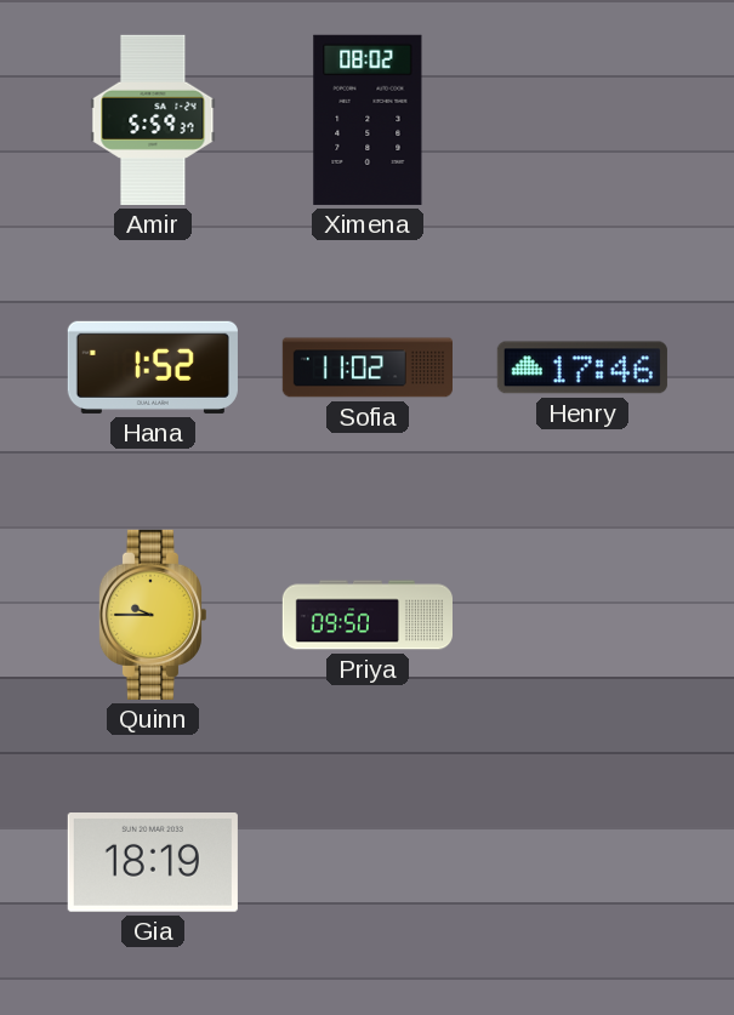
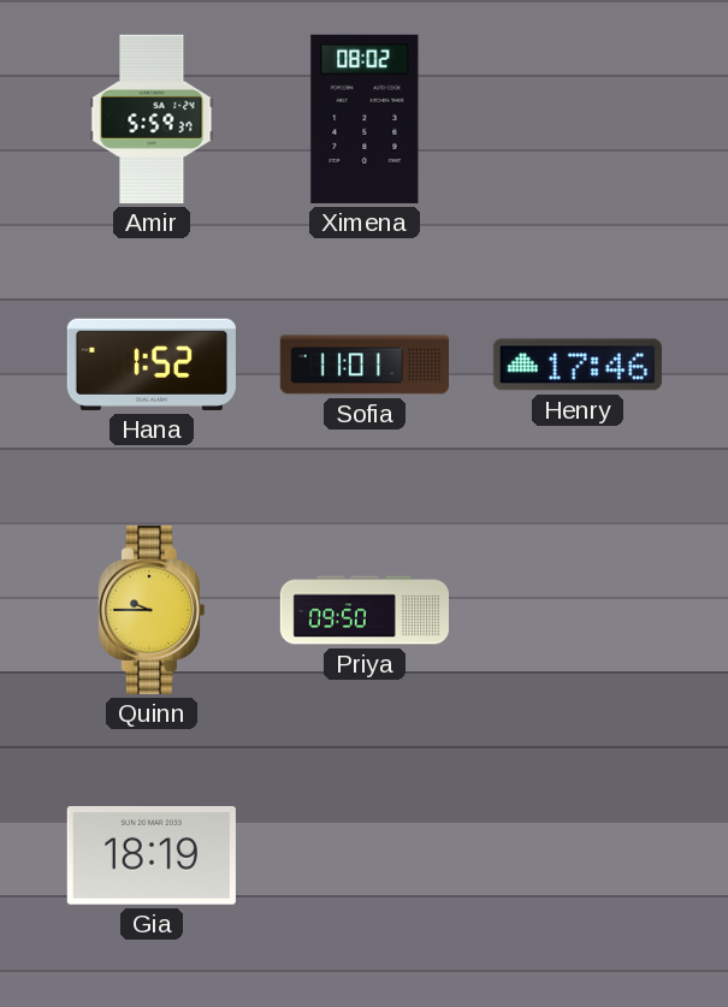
Sofia: 11:02 -> 11:01
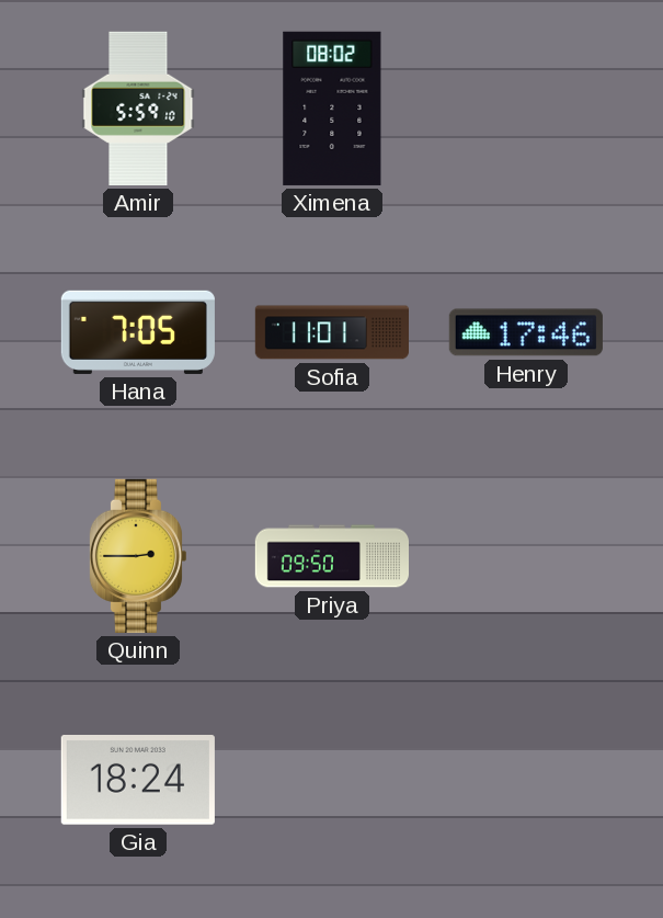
Amir: 5:59:37 -> 5:59:10
Hana: 1:52 -> 7:05
Quinn: 9:45 -> 2:45
Gia: 18:19 -> 18:24
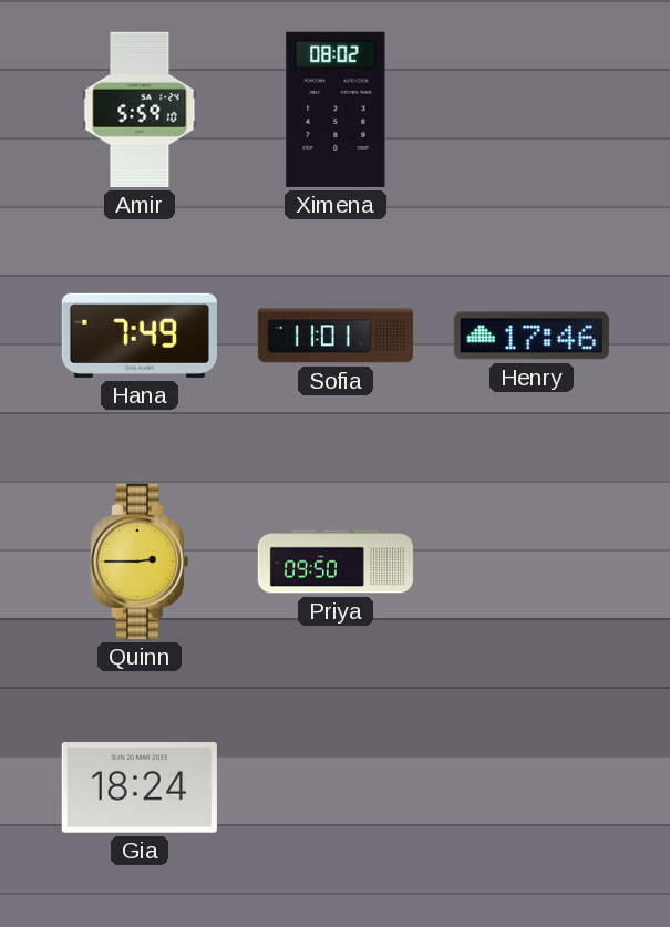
Hana: 7:05 -> 7:49
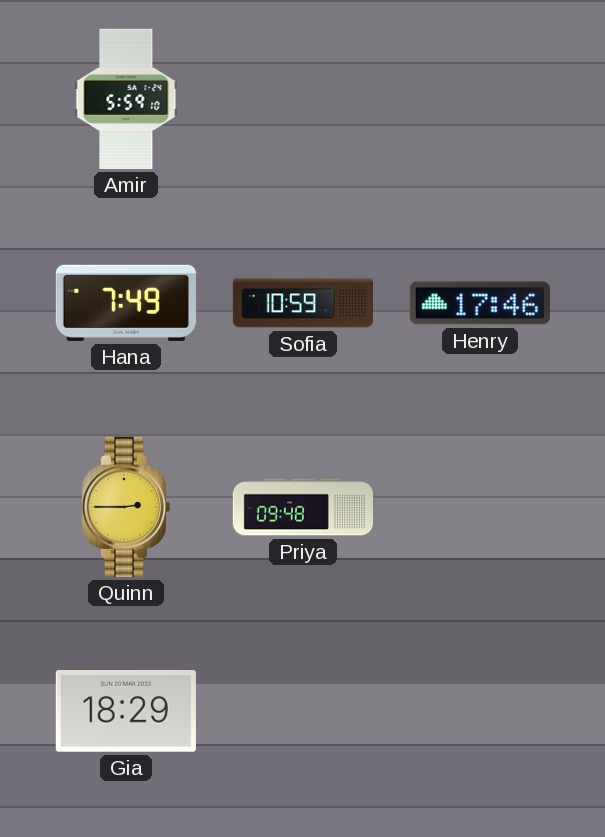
Ximena: 08:02 -> none
Sofia: 11:01 -> 10:59
Priya: 09:50 -> 09:48
Gia: 18:24 -> 18:29
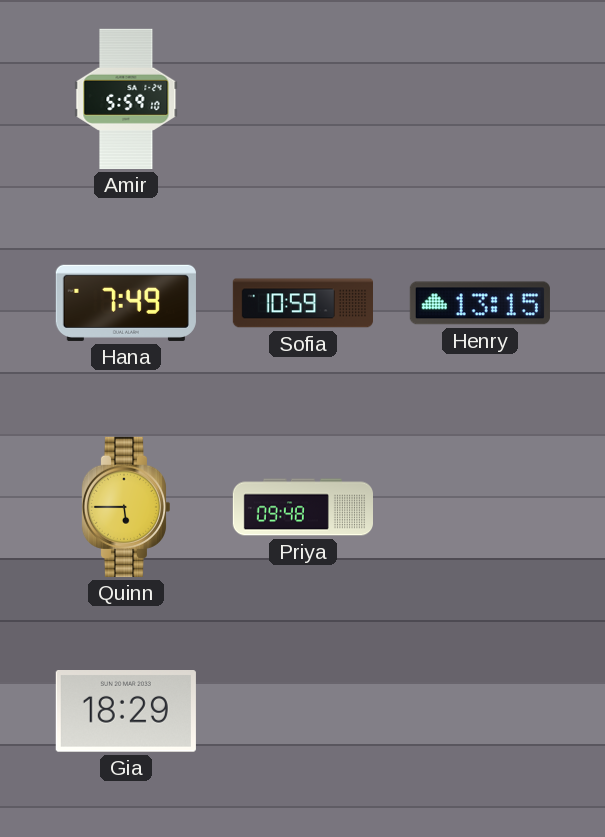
Henry: 17:46 -> 13:15
Quinn: 2:45 -> 5:45
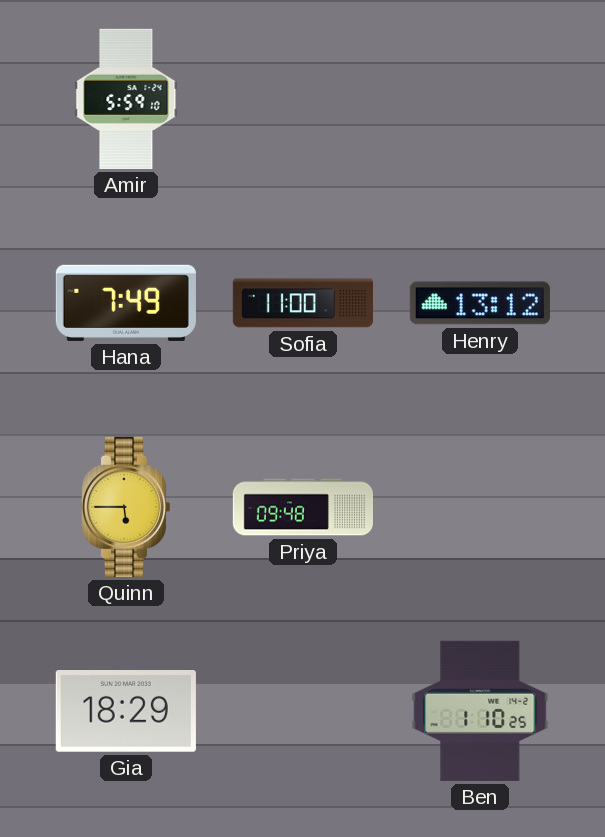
Sofia: 10:59 -> 11:00
Henry: 13:15 -> 13:12
Ben: none -> 1:10
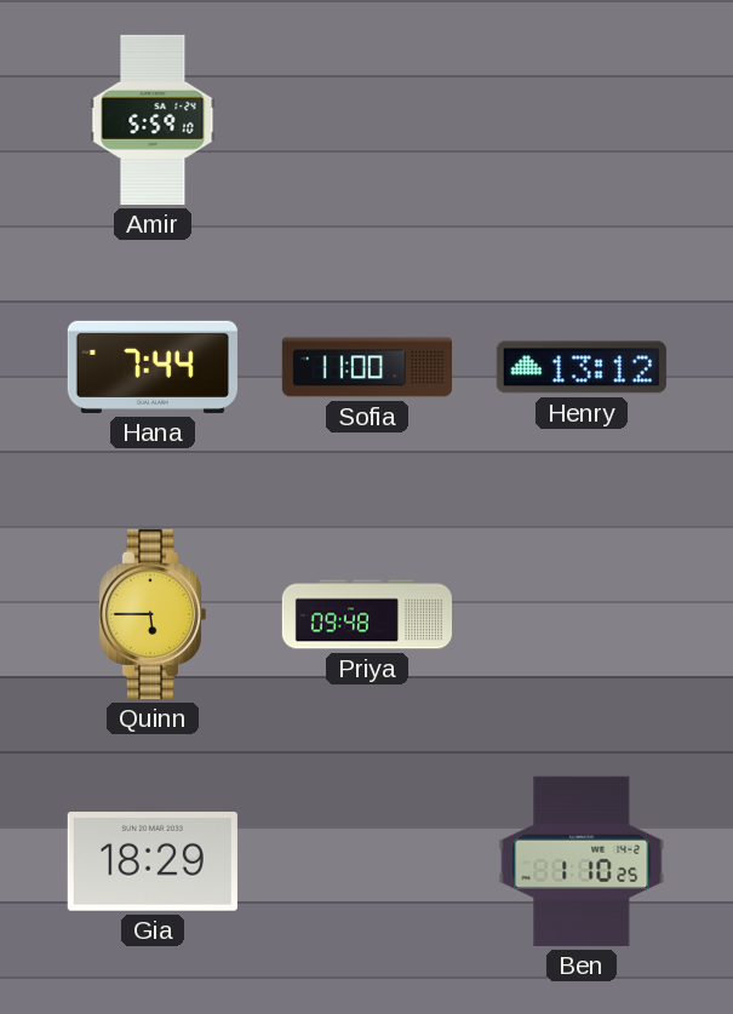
Hana: 7:49 -> 7:44
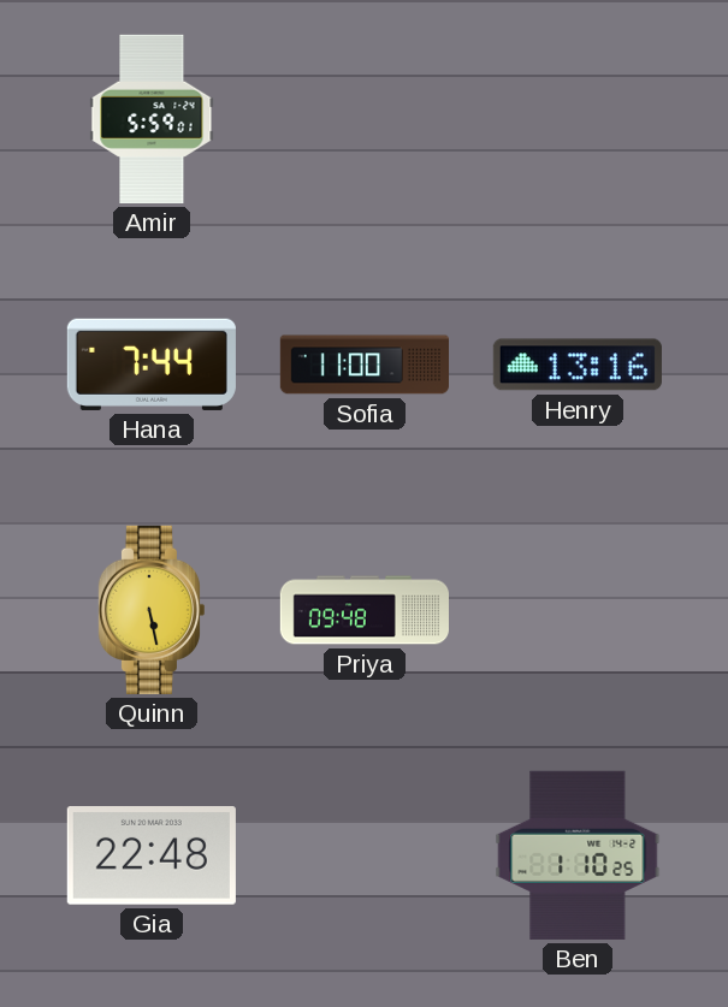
Amir: 5:59:10 -> 5:59:01
Henry: 13:12 -> 13:16
Quinn: 5:45 -> 5:28
Gia: 18:29 -> 22:48
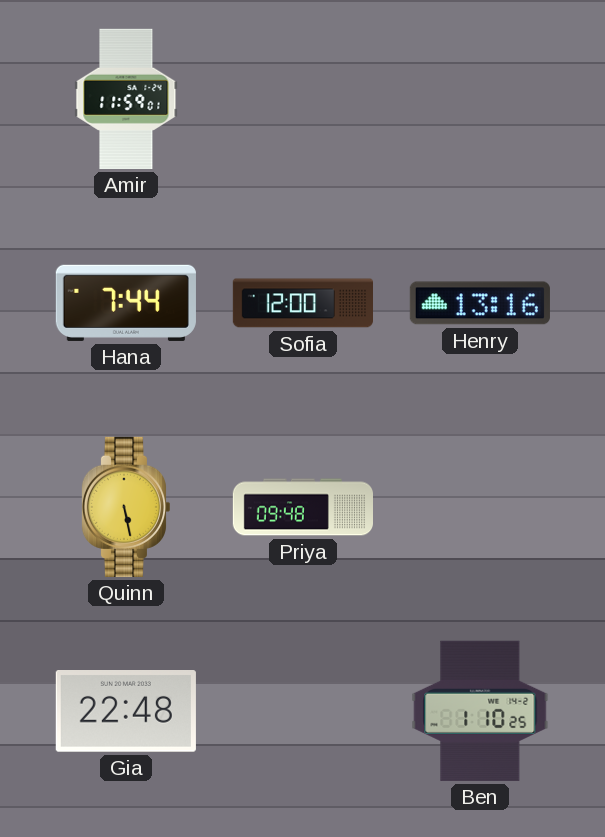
Amir: 5:59 -> 11:59
Sofia: 11:00 -> 12:00
